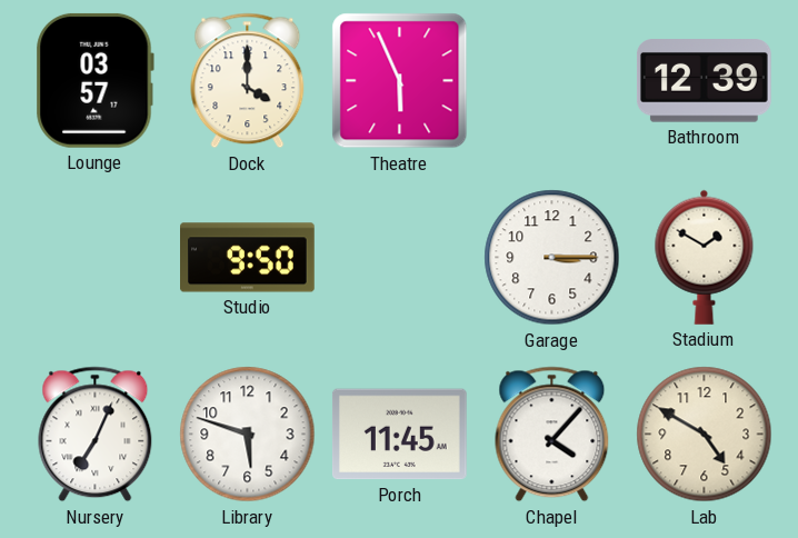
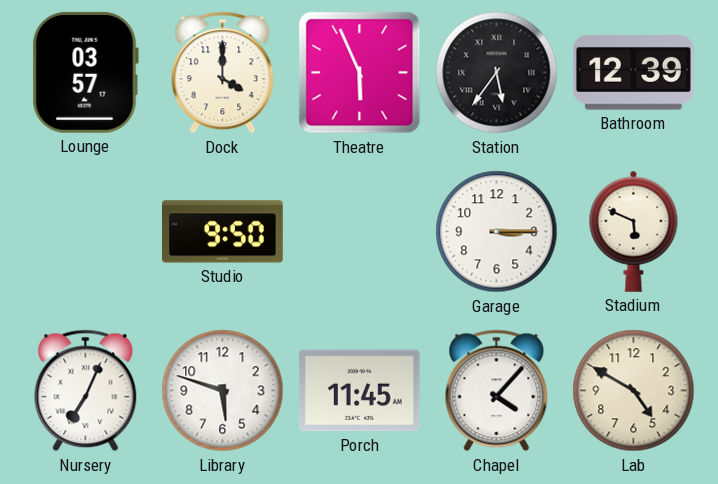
Station: none -> 5:36
Stadium: 1:50 -> 5:49
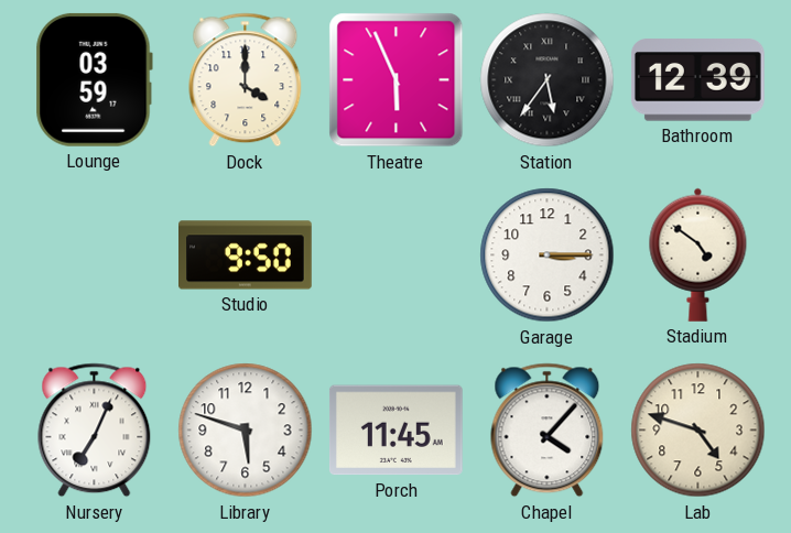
Lounge: 03:57 -> 03:59
Stadium: 5:49 -> 4:51
Lab: 4:50 -> 4:48
